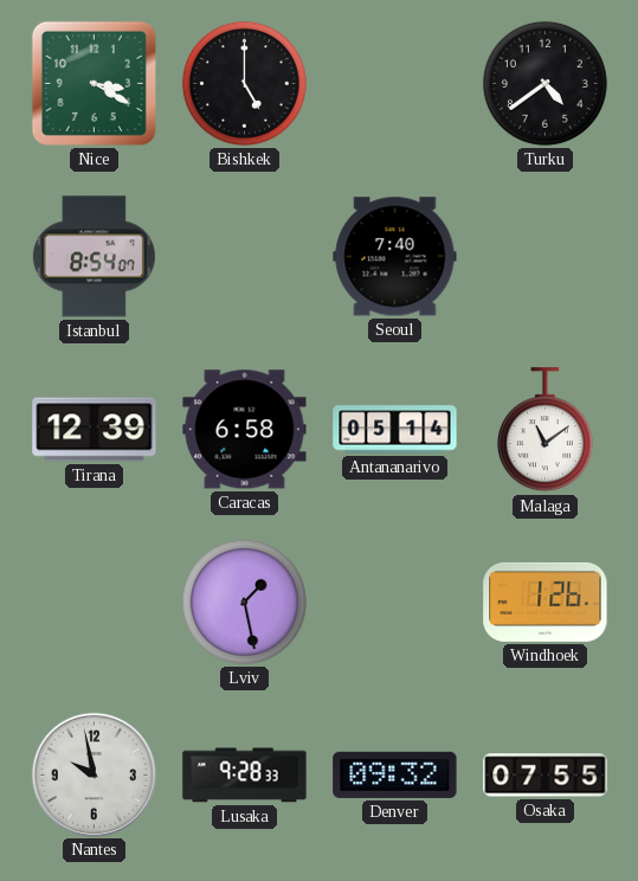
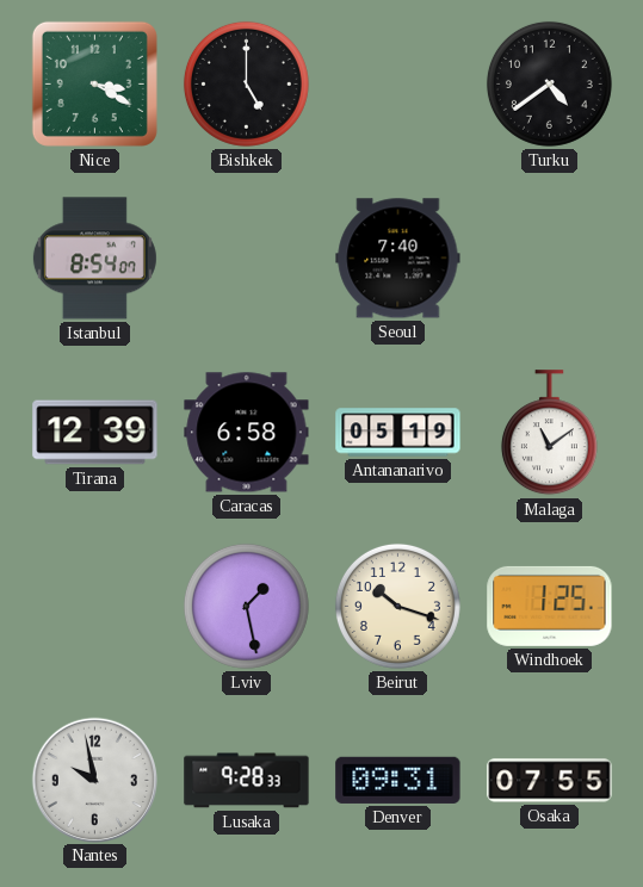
Antananarivo: 05:14 -> 05:19
Beirut: none -> 10:18
Windhoek: 1:26 -> 1:25
Denver: 09:32 -> 09:31
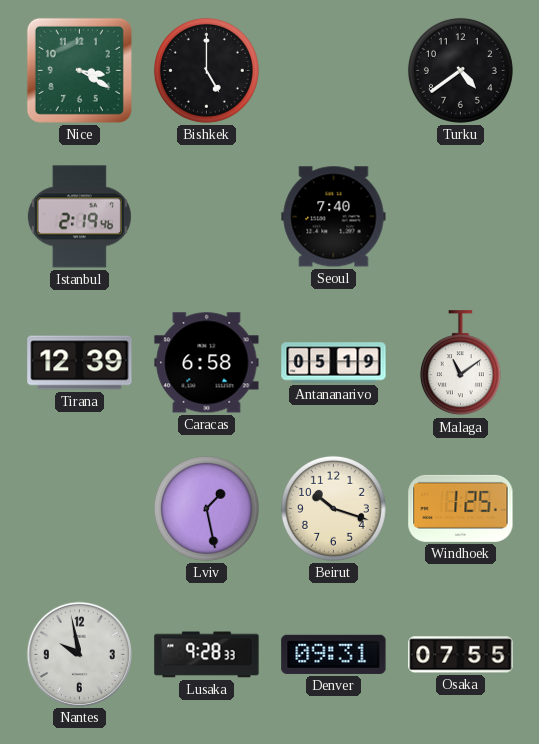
Istanbul: 8:54 -> 2:19
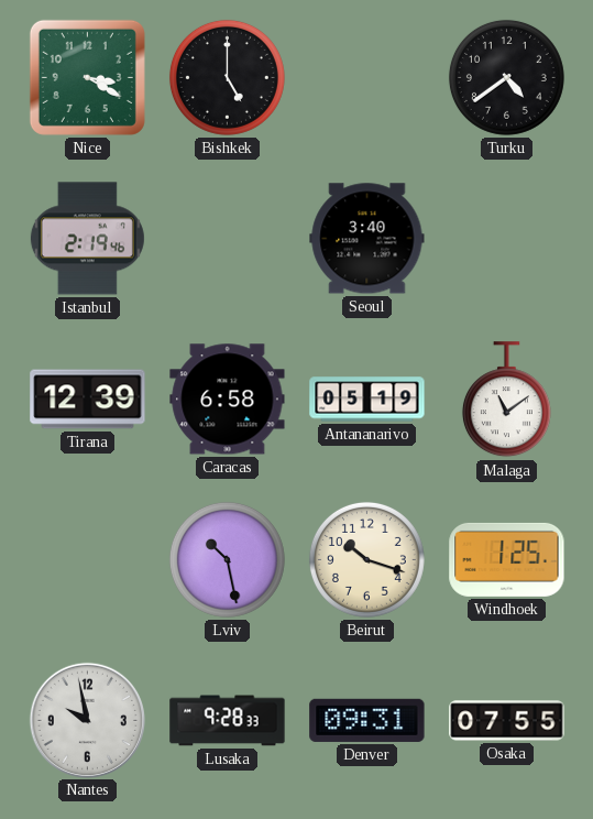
Seoul: 7:40 -> 3:40
Lviv: 1:28 -> 10:28
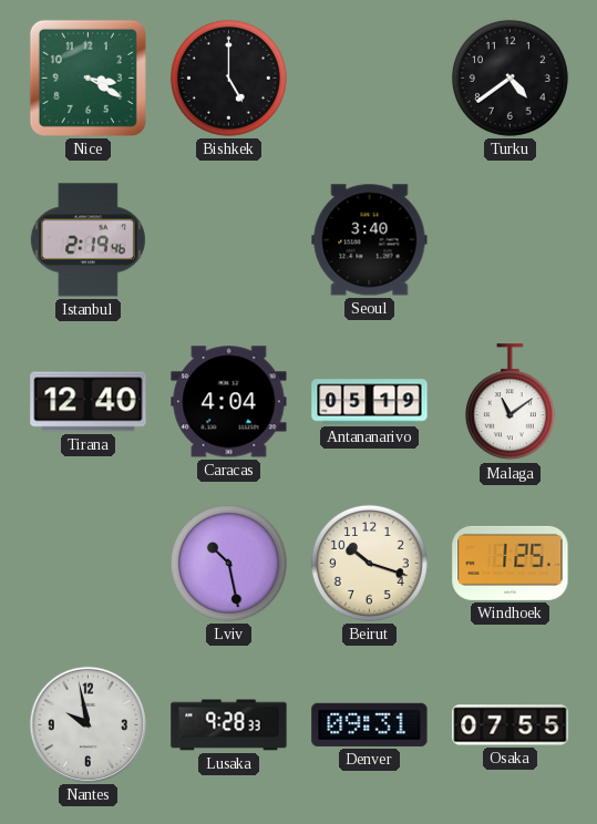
Tirana: 12:39 -> 12:40
Caracas: 6:58 -> 4:04
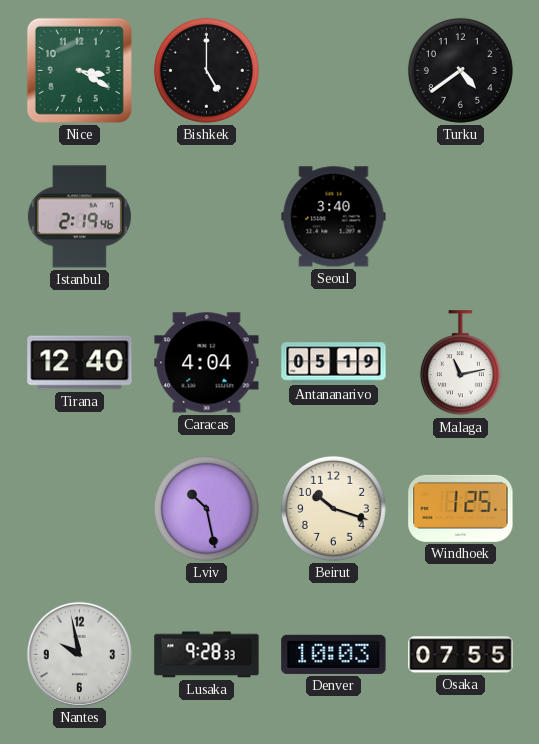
Malaga: 11:09 -> 11:13
Denver: 09:31 -> 10:03
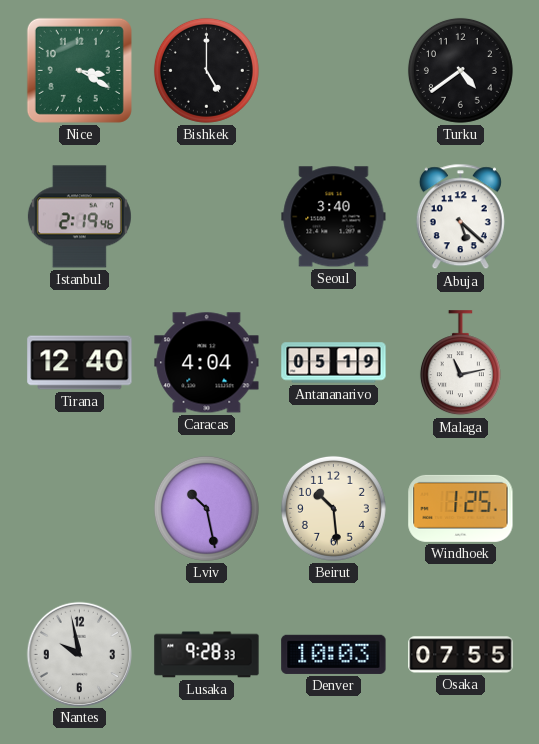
Abuja: none -> 5:22
Beirut: 10:18 -> 10:29
